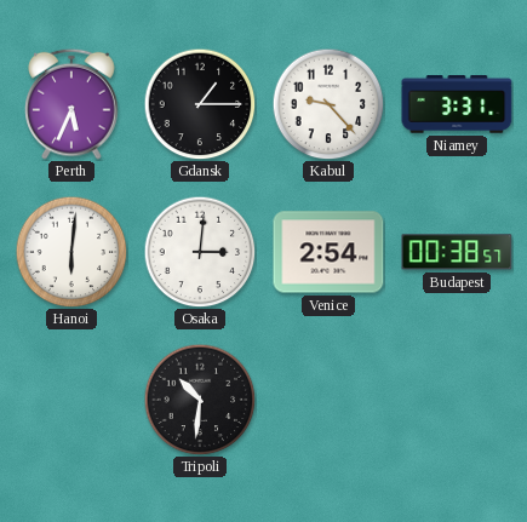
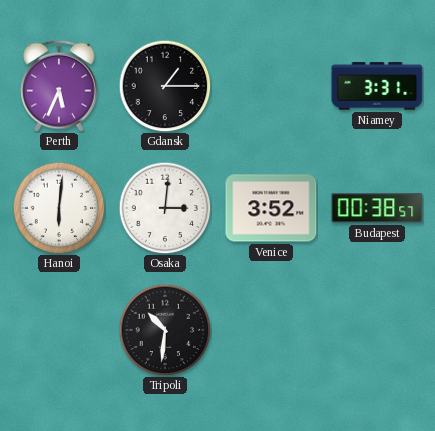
Kabul: 9:23 -> none
Venice: 2:54 -> 3:52
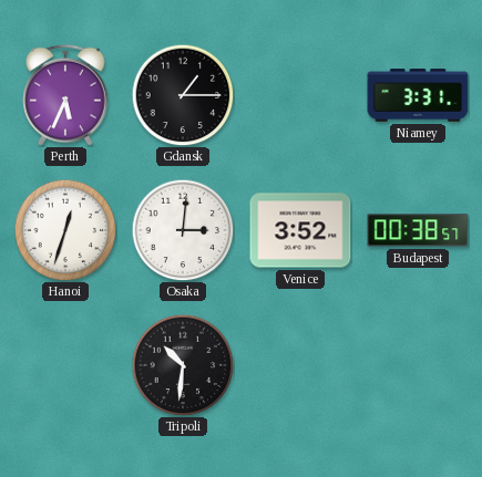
Hanoi: 6:01 -> 12:33
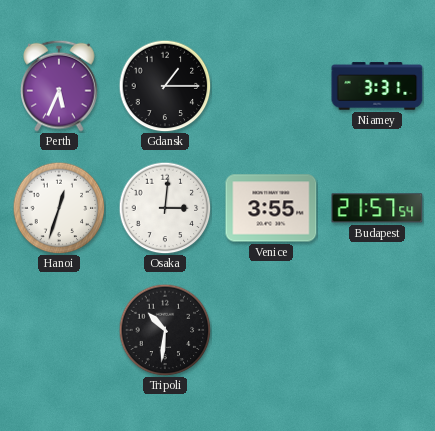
Venice: 3:52 -> 3:55
Budapest: 00:38 -> 21:57
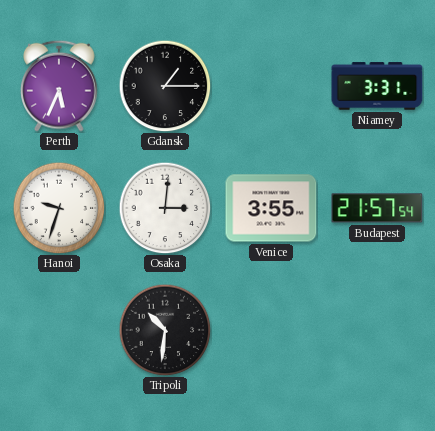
Hanoi: 12:33 -> 9:33
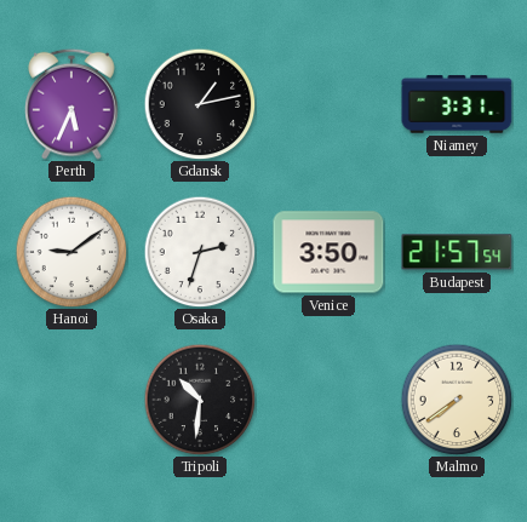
Gdansk: 1:15 -> 1:13
Hanoi: 9:33 -> 9:09
Osaka: 3:01 -> 2:33
Venice: 3:55 -> 3:50
Malmo: none -> 7:39
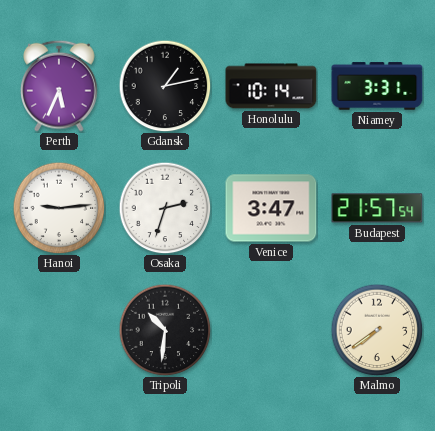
Honolulu: none -> 10:14
Hanoi: 9:09 -> 9:14
Venice: 3:50 -> 3:47
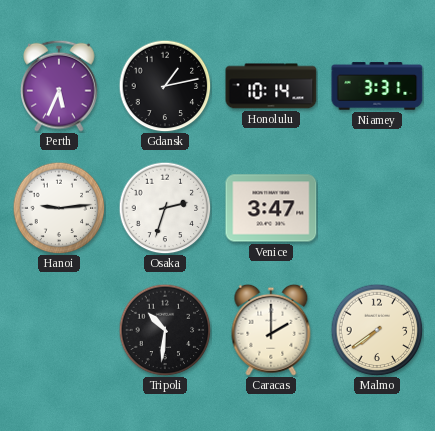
Budapest: 21:57 -> none
Caracas: none -> 2:00
